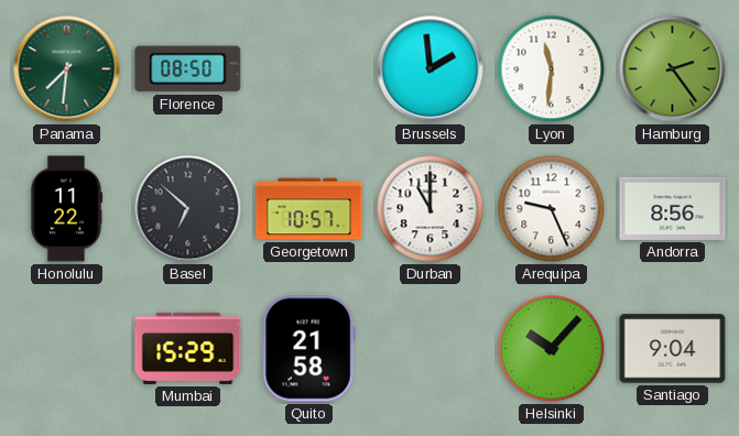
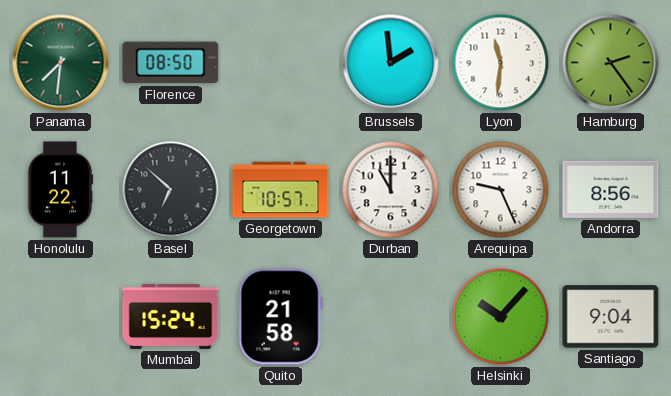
Mumbai: 15:29 -> 15:24
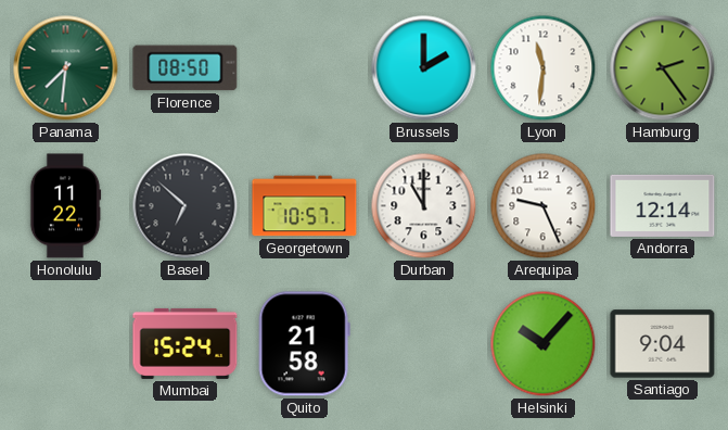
Brussels: 1:59 -> 2:00
Andorra: 8:56 -> 12:14
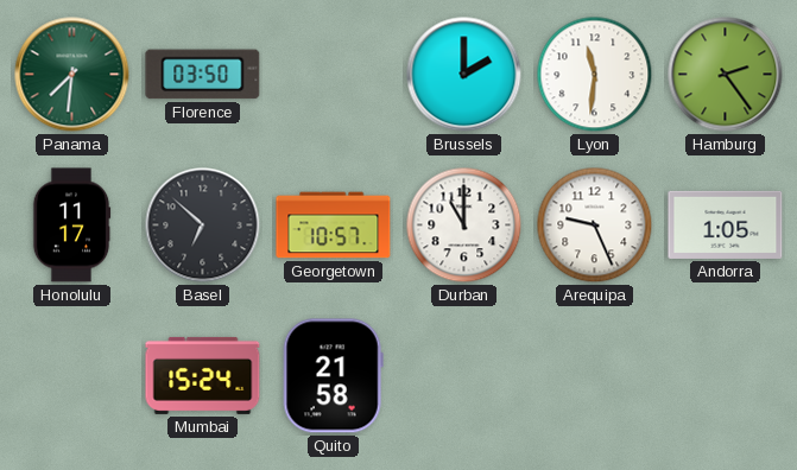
Florence: 08:50 -> 03:50
Honolulu: 11:22 -> 11:17
Andorra: 12:14 -> 1:05
Helsinki: 10:07 -> none
Santiago: 9:04 -> none
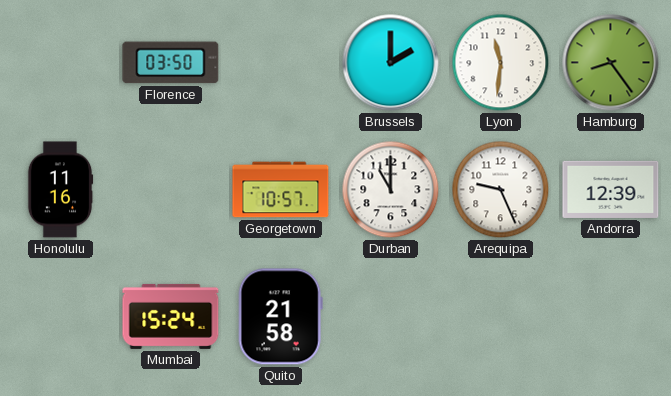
Panama: 7:31 -> none
Hamburg: 2:24 -> 8:24
Honolulu: 11:17 -> 11:16
Basel: 6:52 -> none
Andorra: 1:05 -> 12:39
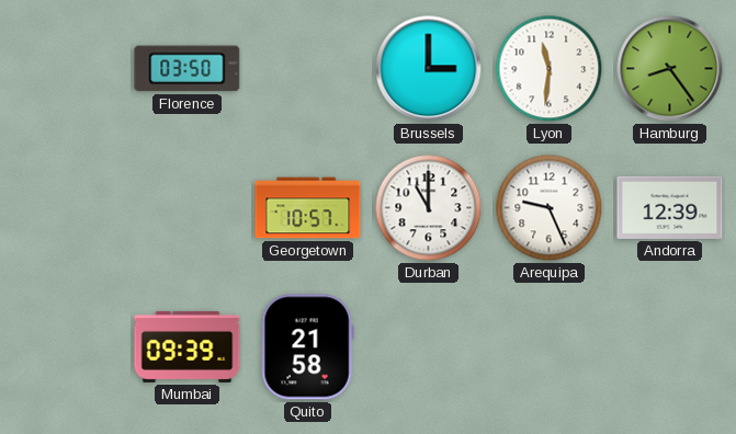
Brussels: 2:00 -> 3:00
Honolulu: 11:16 -> none
Mumbai: 15:24 -> 09:39
